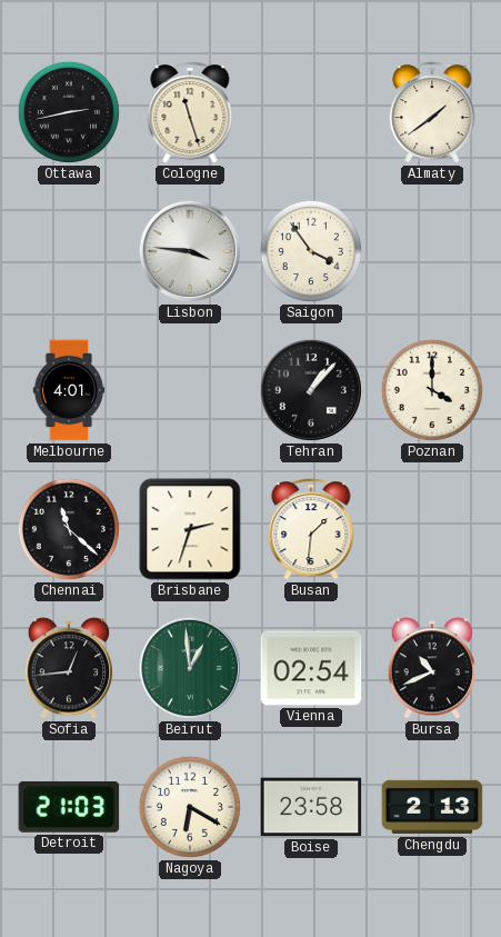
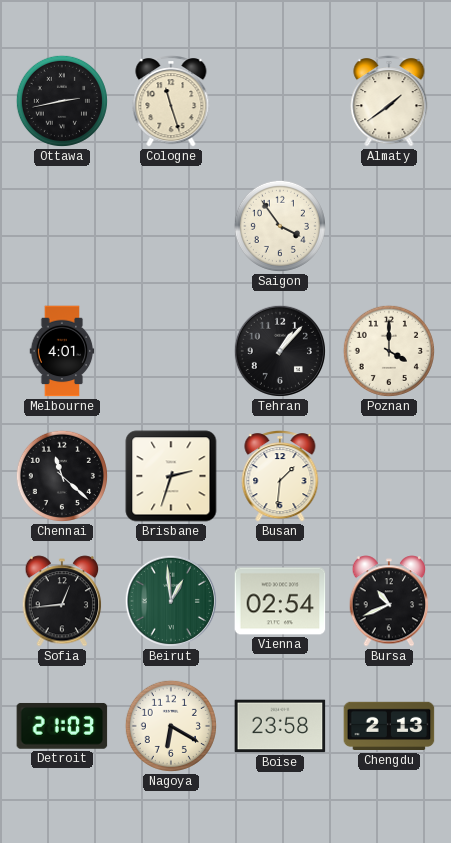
Lisbon: 3:46 -> none
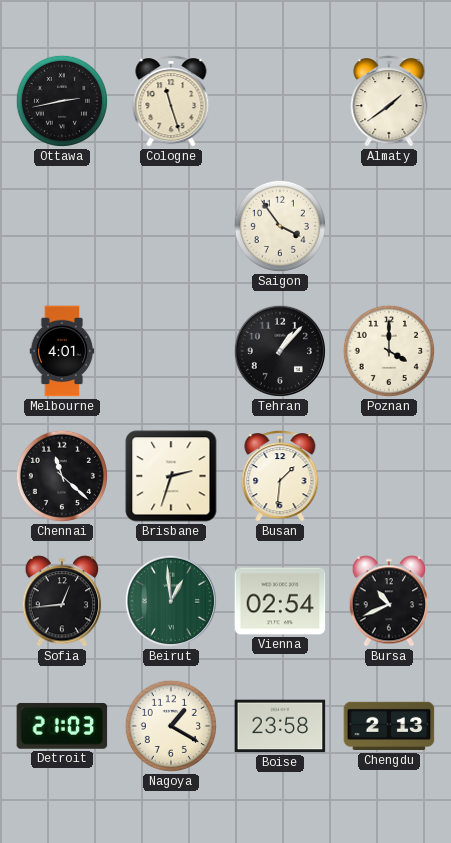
Nagoya: 6:20 -> 1:20
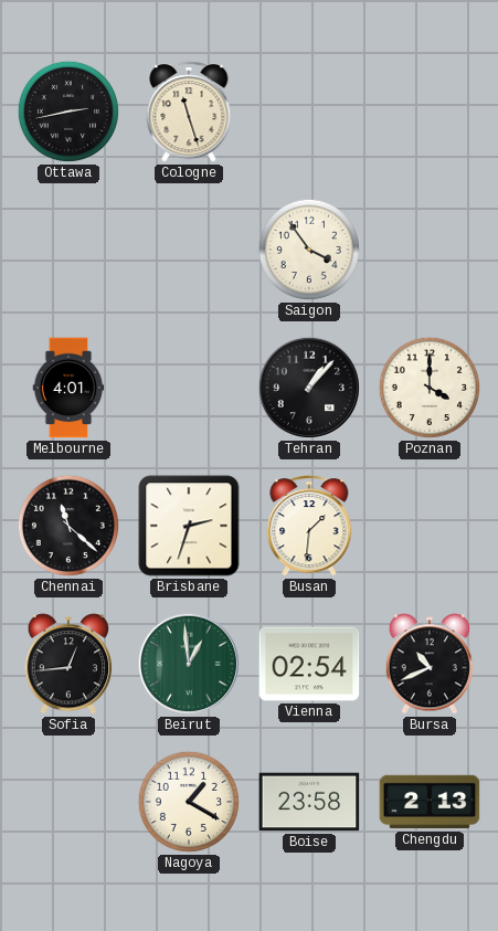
Almaty: 1:39 -> none
Detroit: 21:03 -> none
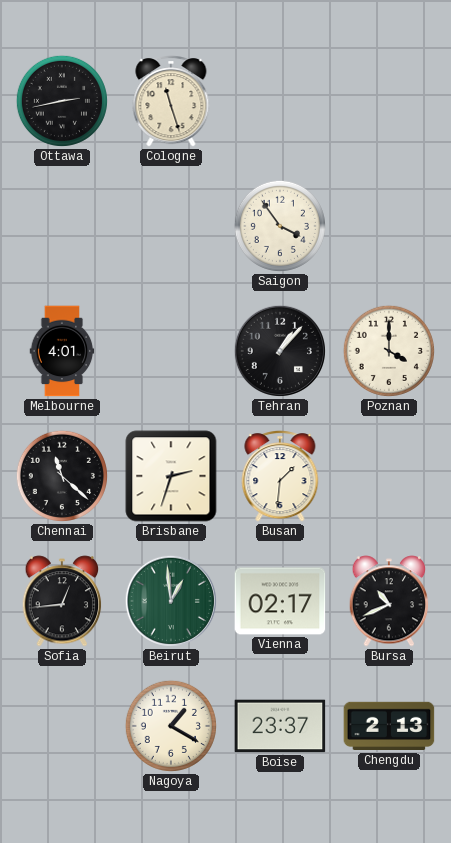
Vienna: 02:54 -> 02:17
Boise: 23:58 -> 23:37
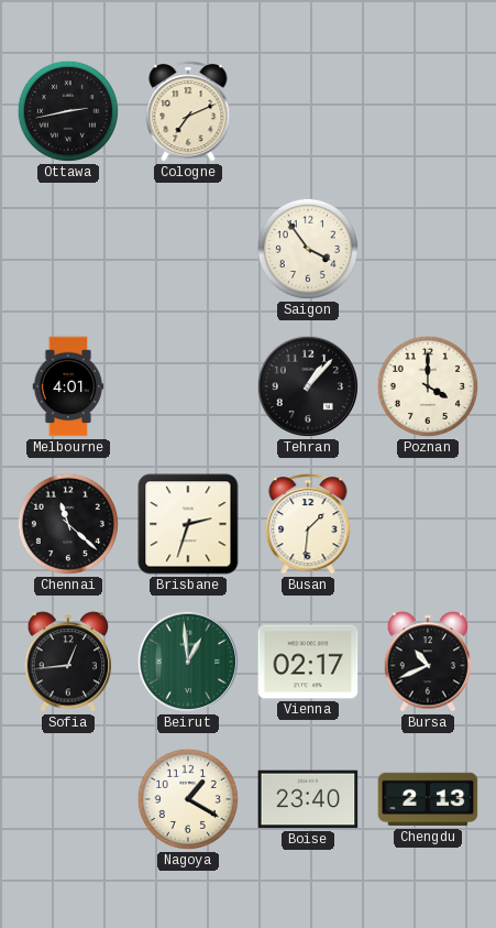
Cologne: 11:27 -> 7:11
Boise: 23:37 -> 23:40
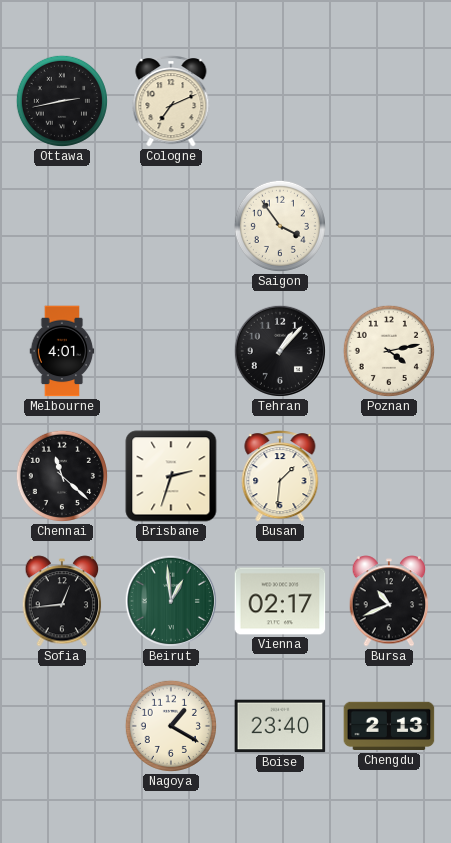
Poznan: 4:00 -> 4:13
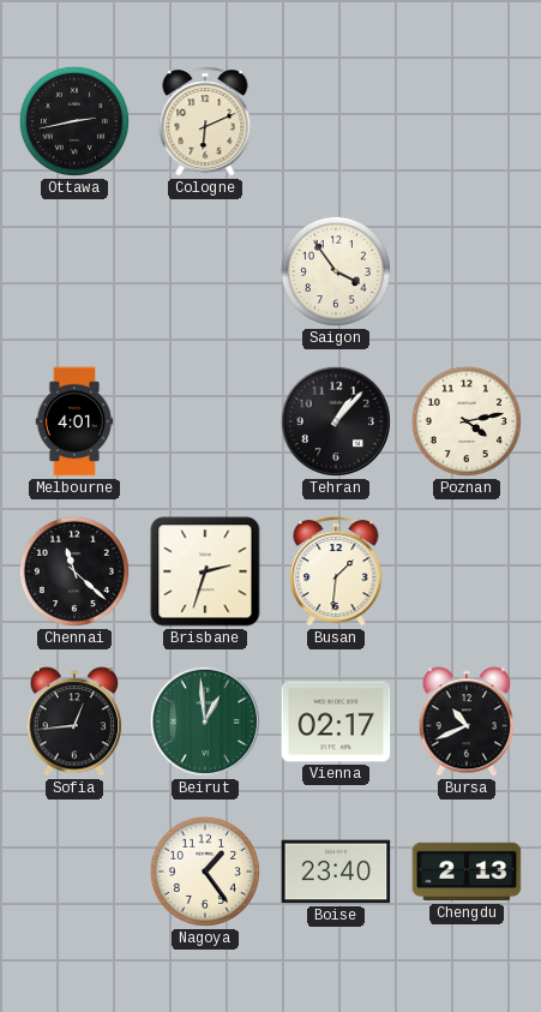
Cologne: 7:11 -> 6:11
Nagoya: 1:20 -> 1:24
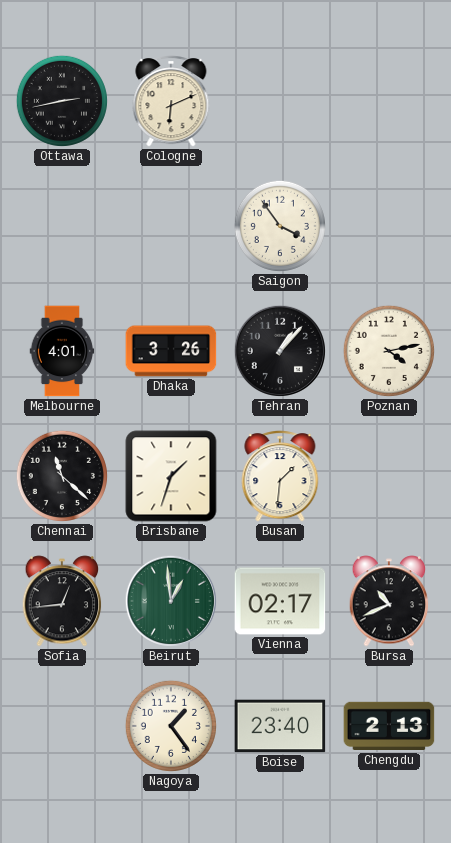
Dhaka: none -> 3:26
Brisbane: 2:33 -> 1:33
